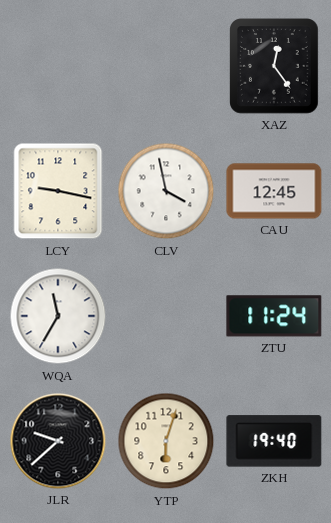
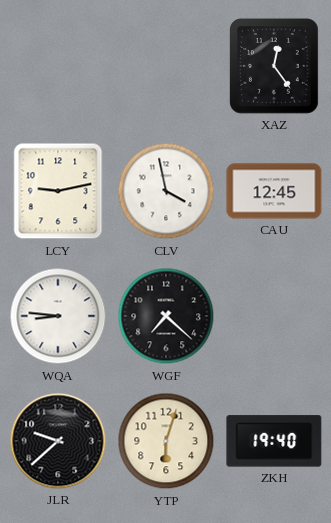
LCY: 9:17 -> 9:13
WQA: 11:35 -> 8:46
WGF: none -> 7:22
ZTU: 11:24 -> none
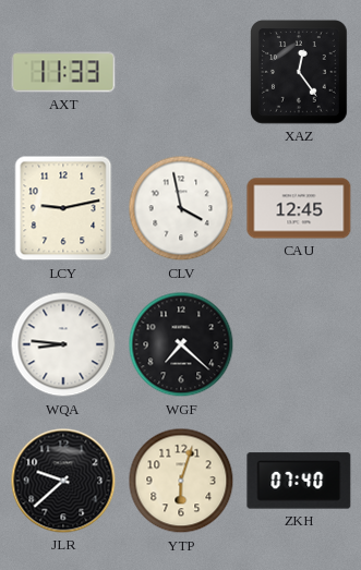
AXT: none -> 11:33
ZKH: 19:40 -> 07:40
